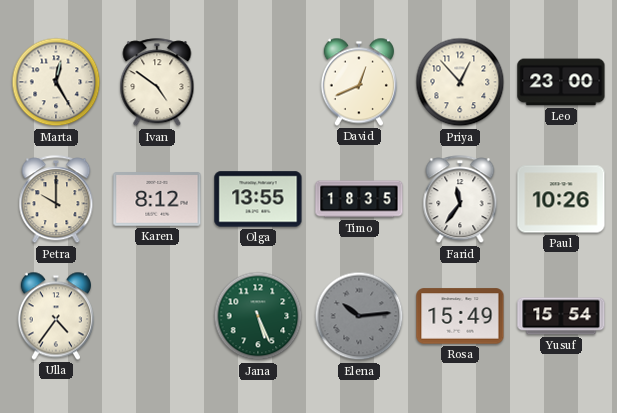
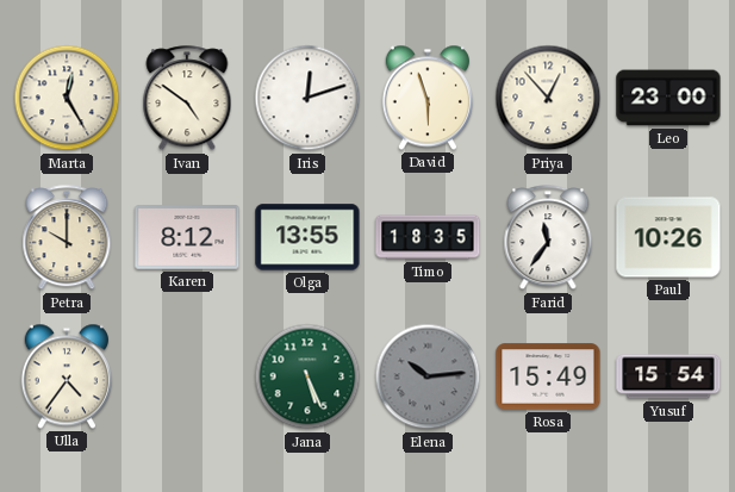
Iris: none -> 12:12
David: 12:41 -> 5:57
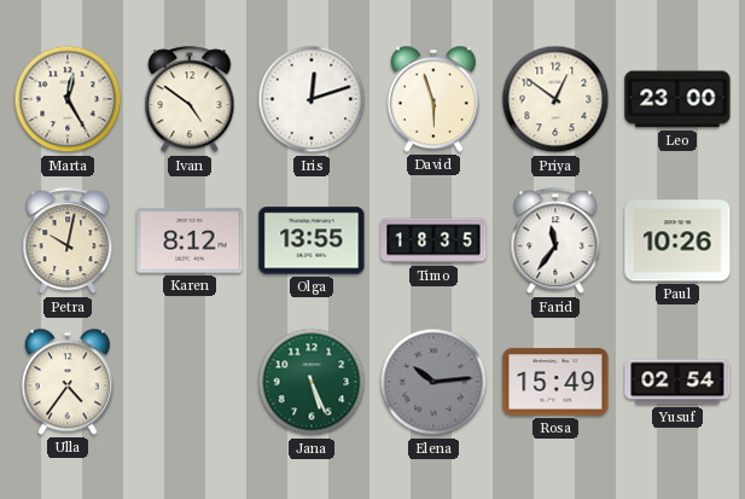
Priya: 12:53 -> 12:51
Petra: 10:00 -> 10:02
Yusuf: 15:54 -> 02:54
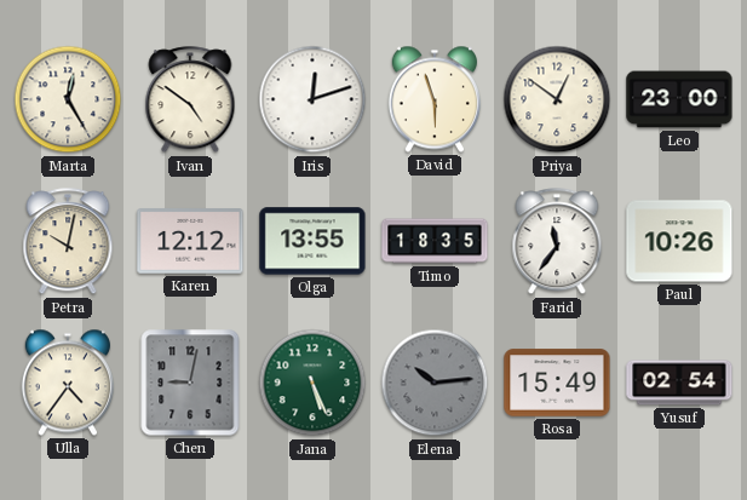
Karen: 8:12 -> 12:12
Chen: none -> 9:02
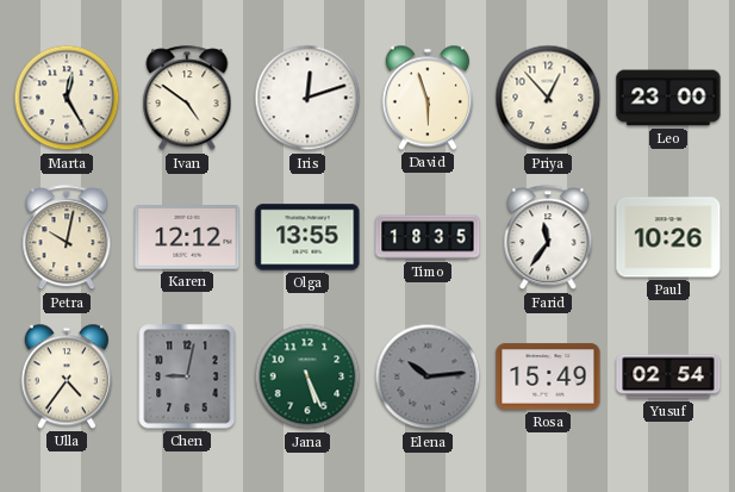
Priya: 12:51 -> 12:53
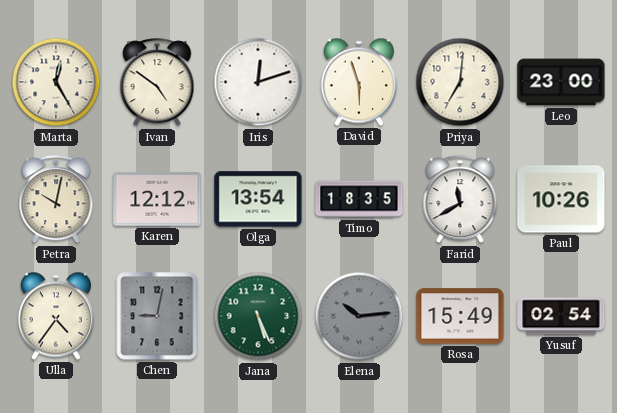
Priya: 12:53 -> 7:01
Olga: 13:55 -> 13:54
Farid: 11:36 -> 11:40
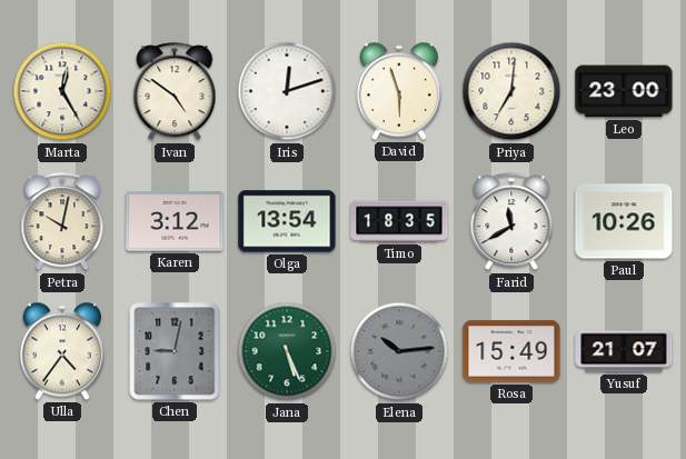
Karen: 12:12 -> 3:12
Yusuf: 02:54 -> 21:07
